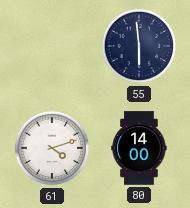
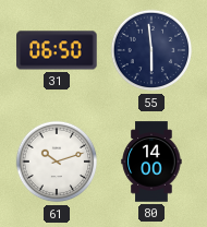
31: none -> 06:50
61: 4:12 -> 10:12
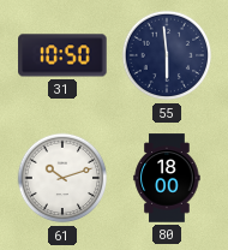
31: 06:50 -> 10:50
80: 14:00 -> 18:00
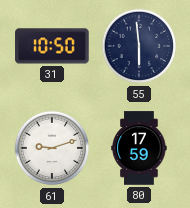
61: 10:12 -> 9:12
80: 18:00 -> 17:59
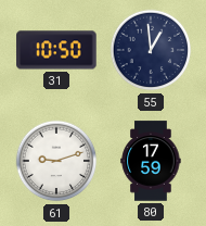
55: 5:59 -> 12:59
